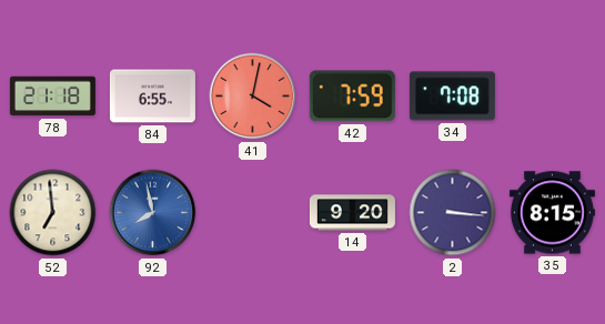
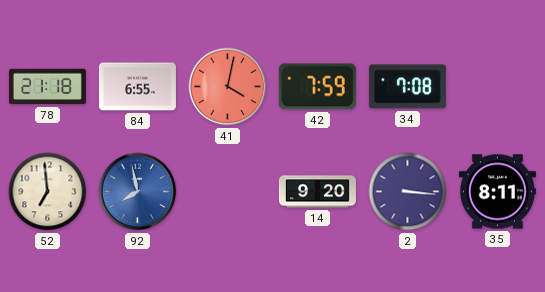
35: 8:15 -> 8:11
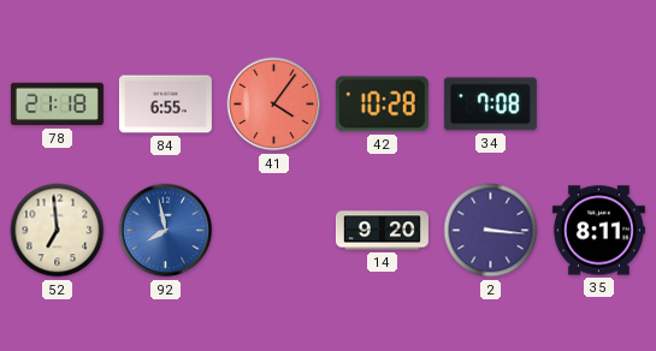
41: 4:02 -> 4:06
42: 7:59 -> 10:28
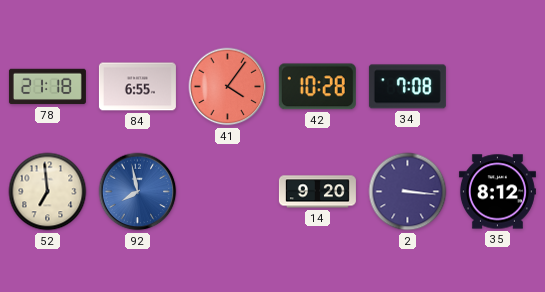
35: 8:11 -> 8:12
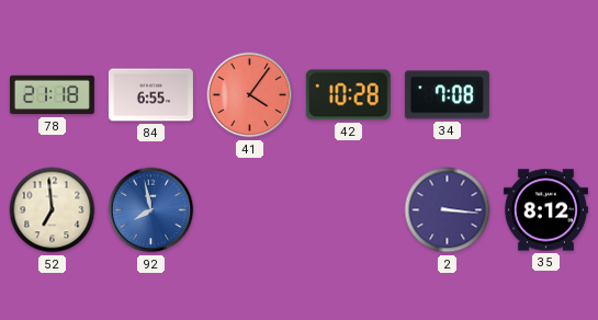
14: 9:20 -> none
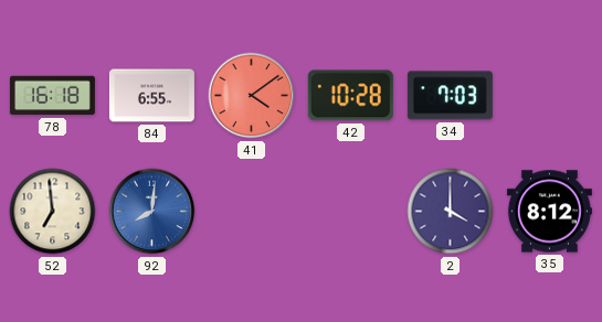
78: 21:18 -> 16:18
41: 4:06 -> 4:09
34: 7:08 -> 7:03
92: 7:58 -> 8:01
2: 3:16 -> 4:00
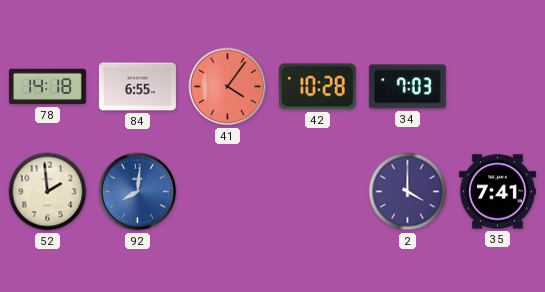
78: 16:18 -> 14:18
41: 4:09 -> 4:06
52: 6:59 -> 1:59
35: 8:12 -> 7:41
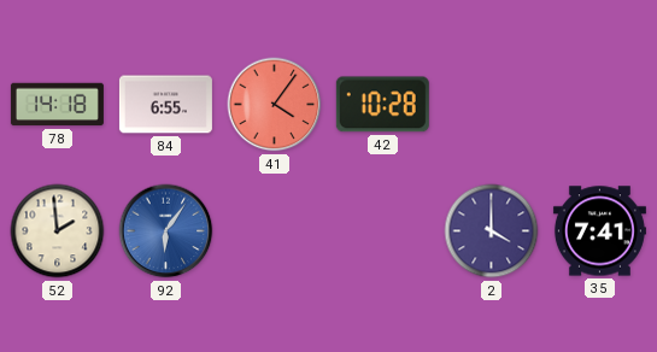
34: 7:03 -> none
92: 8:01 -> 6:06
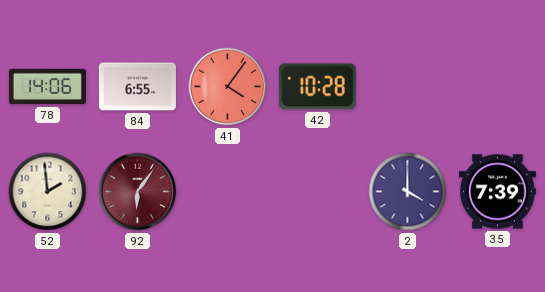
78: 14:18 -> 14:06
92 dial: blue -> burgundy
35: 7:41 -> 7:39
